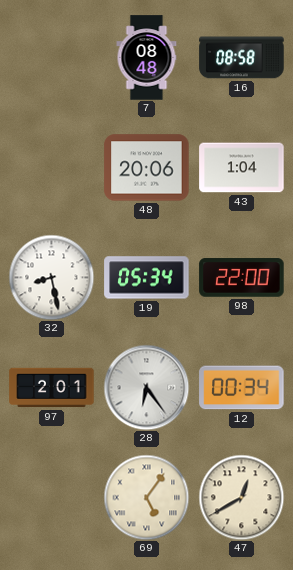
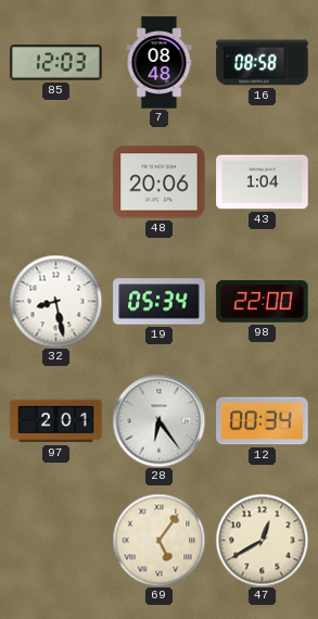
85: none -> 12:03
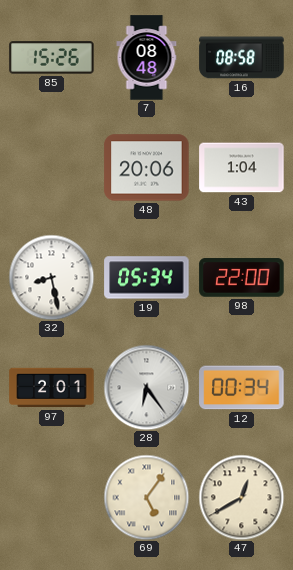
85: 12:03 -> 15:26
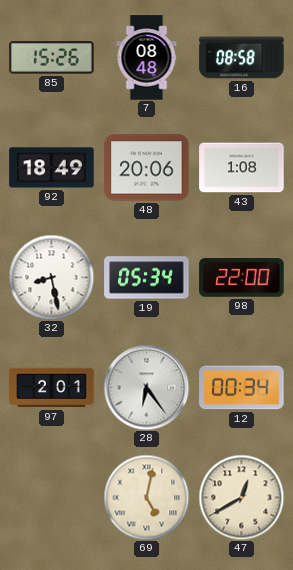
92: none -> 18:49
43: 1:04 -> 1:08
69: 5:06 -> 5:02
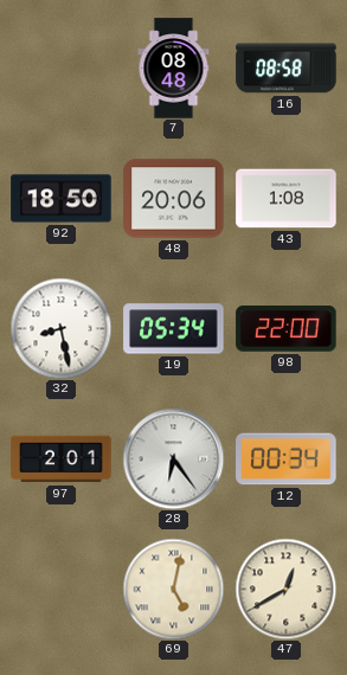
85: 15:26 -> none
92: 18:49 -> 18:50
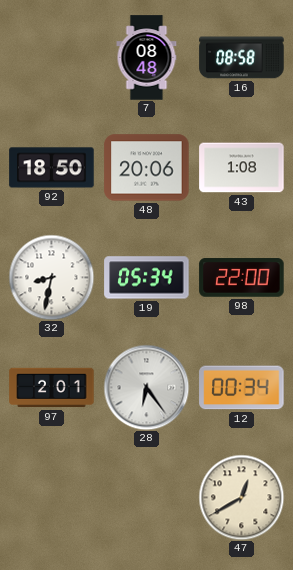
32: 8:28 -> 8:32
69: 5:02 -> none
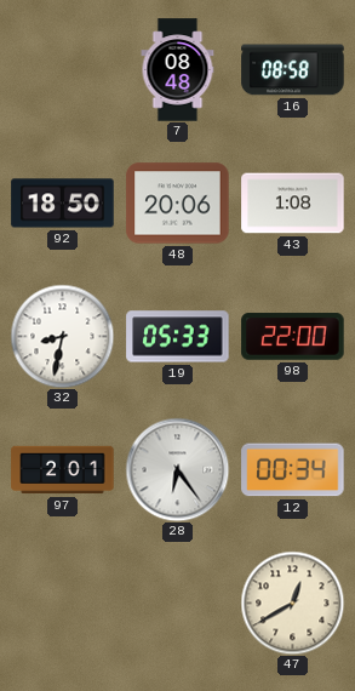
19: 05:34 -> 05:33
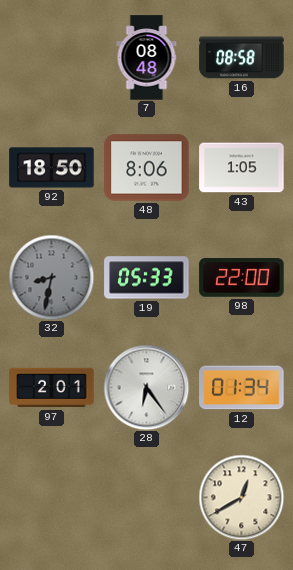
48: 20:06 -> 8:06
43: 1:08 -> 1:05
32 dial: white -> grey
12: 00:34 -> 01:34
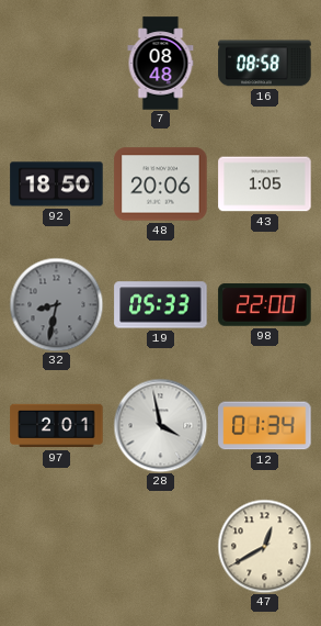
48: 8:06 -> 20:06
28: 6:24 -> 3:58
